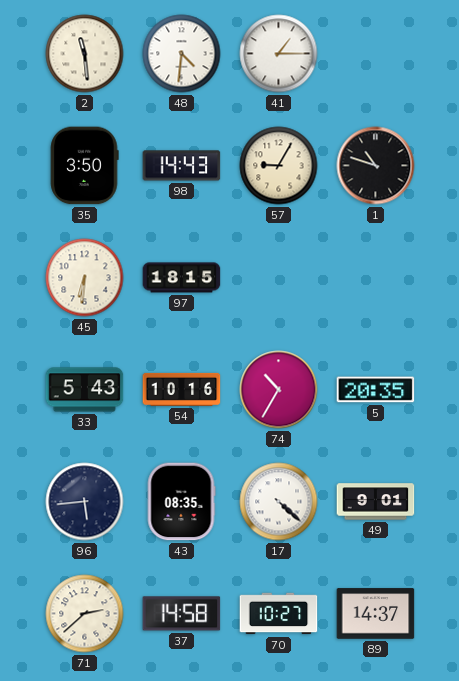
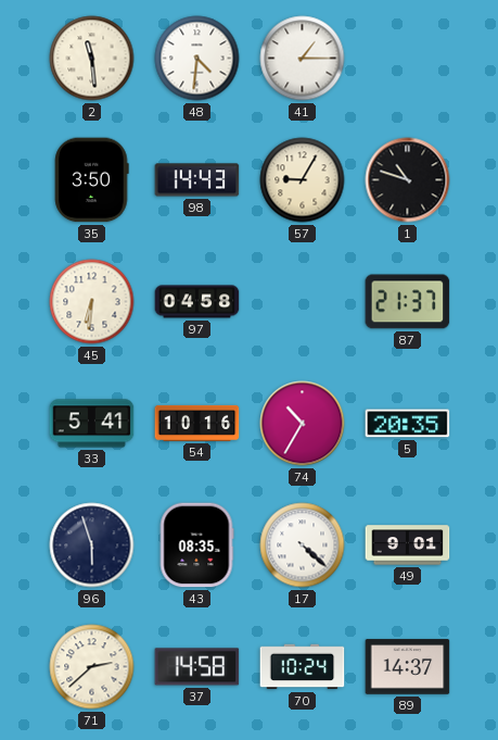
97: 18:15 -> 04:58
87: none -> 21:37
33: 5:43 -> 5:41
96: 5:44 -> 5:57
70: 10:27 -> 10:24
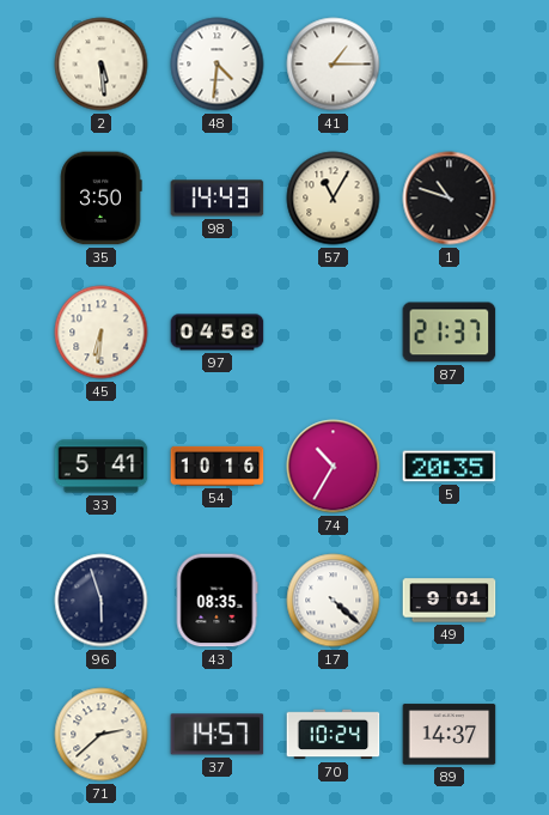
2: 11:29 -> 5:29
57: 9:05 -> 11:05
37: 14:58 -> 14:57
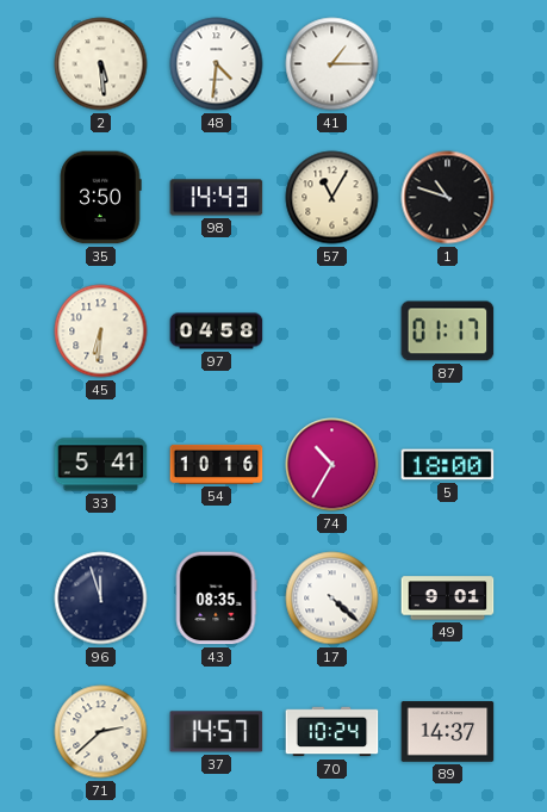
87: 21:37 -> 01:17
5: 20:35 -> 18:00
96: 5:57 -> 11:57
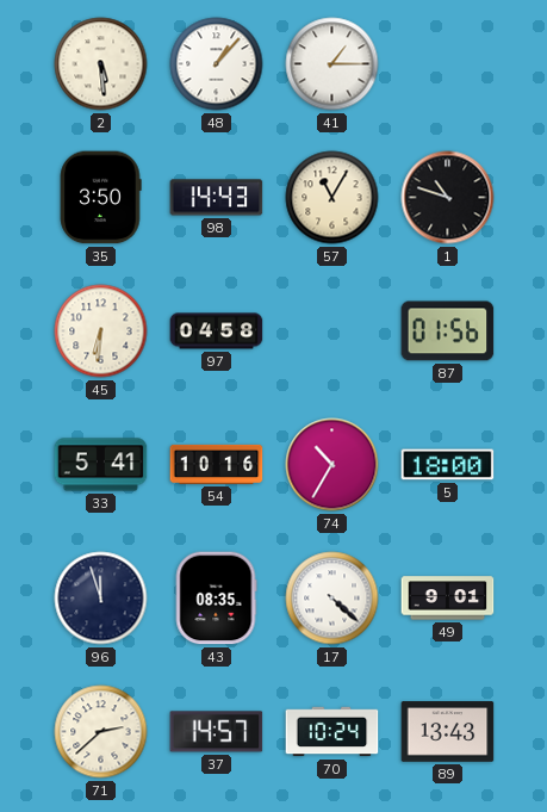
48: 4:31 -> 1:07
87: 01:17 -> 01:56
89: 14:37 -> 13:43
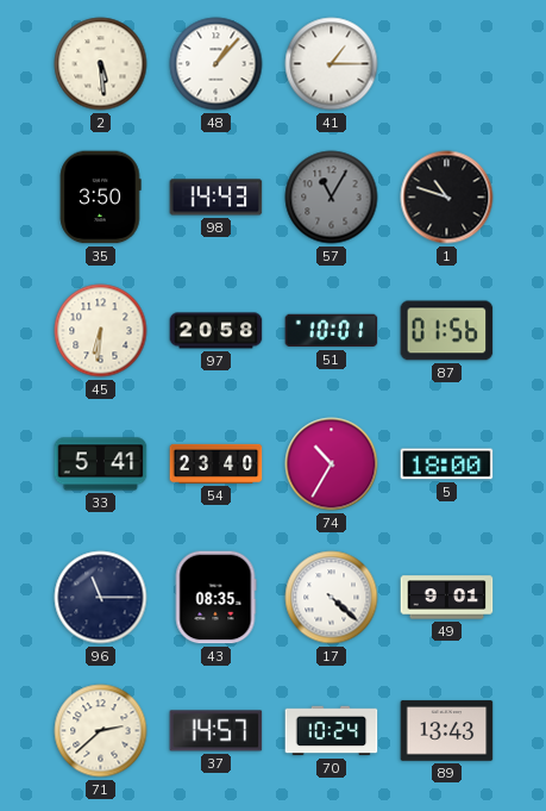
57 dial: cream -> grey
97: 04:58 -> 20:58
51: none -> 10:01
54: 10:16 -> 23:40
96: 11:57 -> 11:15
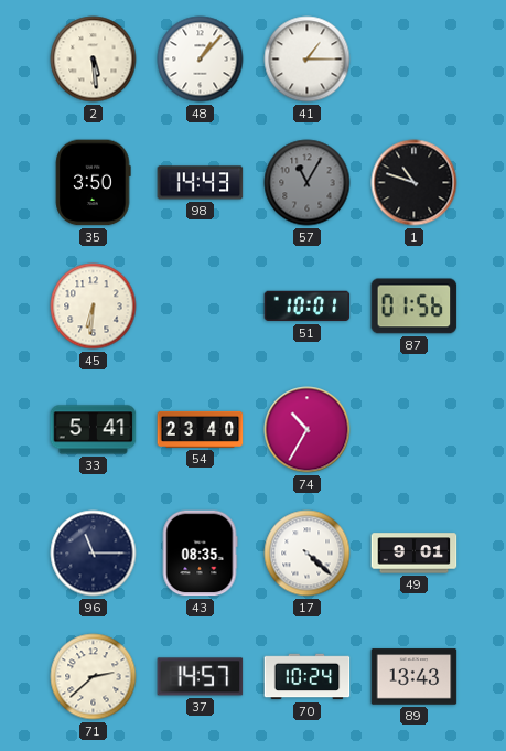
97: 20:58 -> none
5: 18:00 -> none
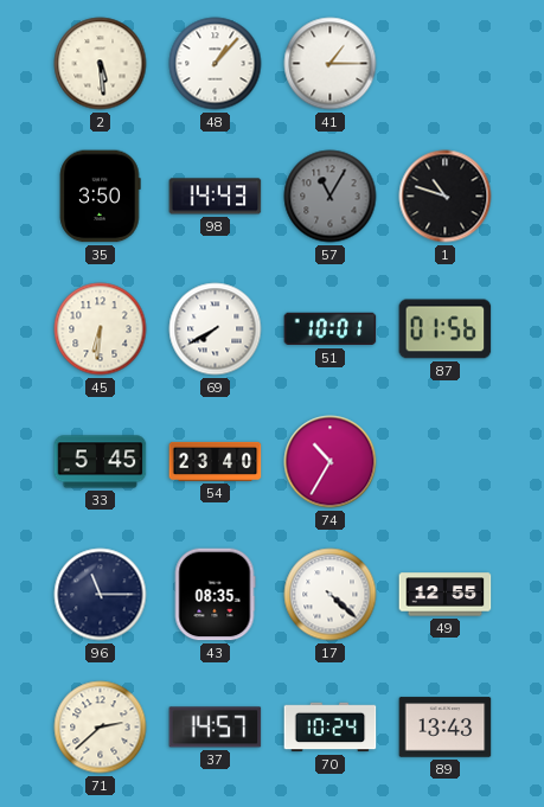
69: none -> 7:40
33: 5:41 -> 5:45
49: 9:01 -> 12:55
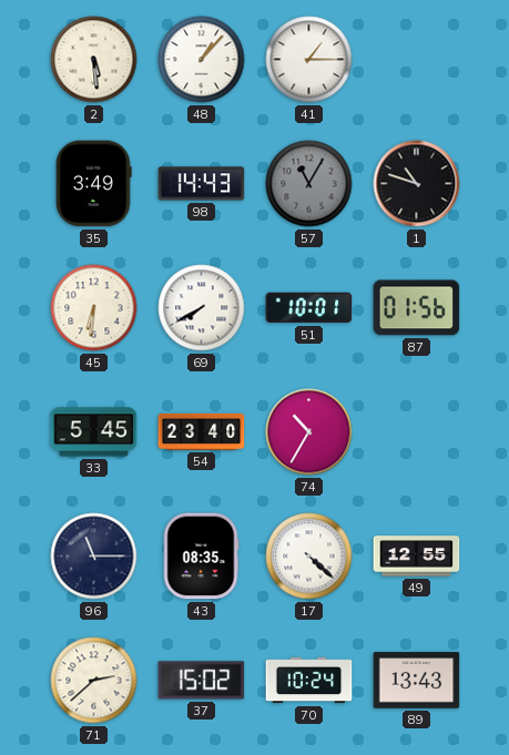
35: 3:50 -> 3:49
37: 14:57 -> 15:02
